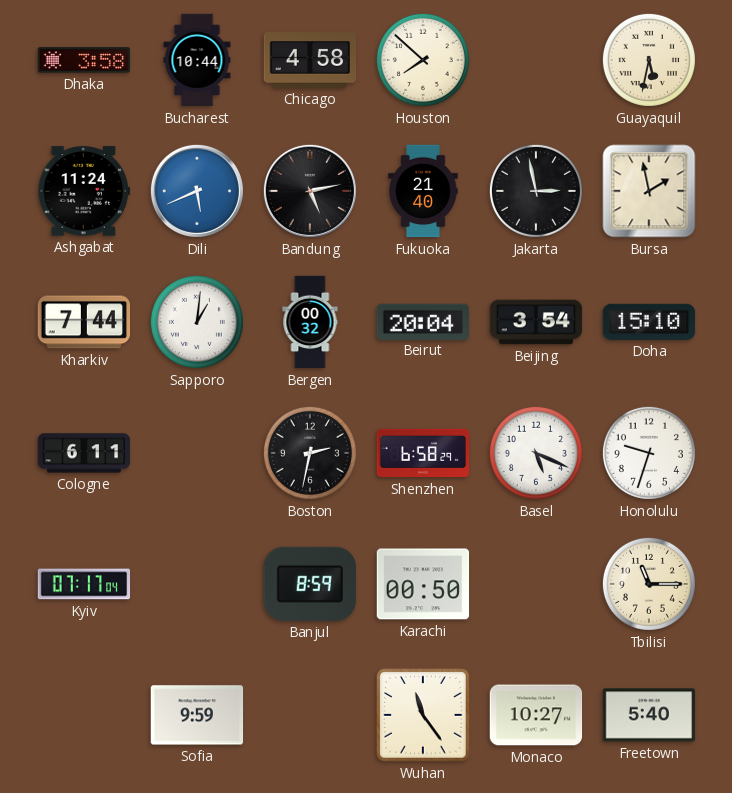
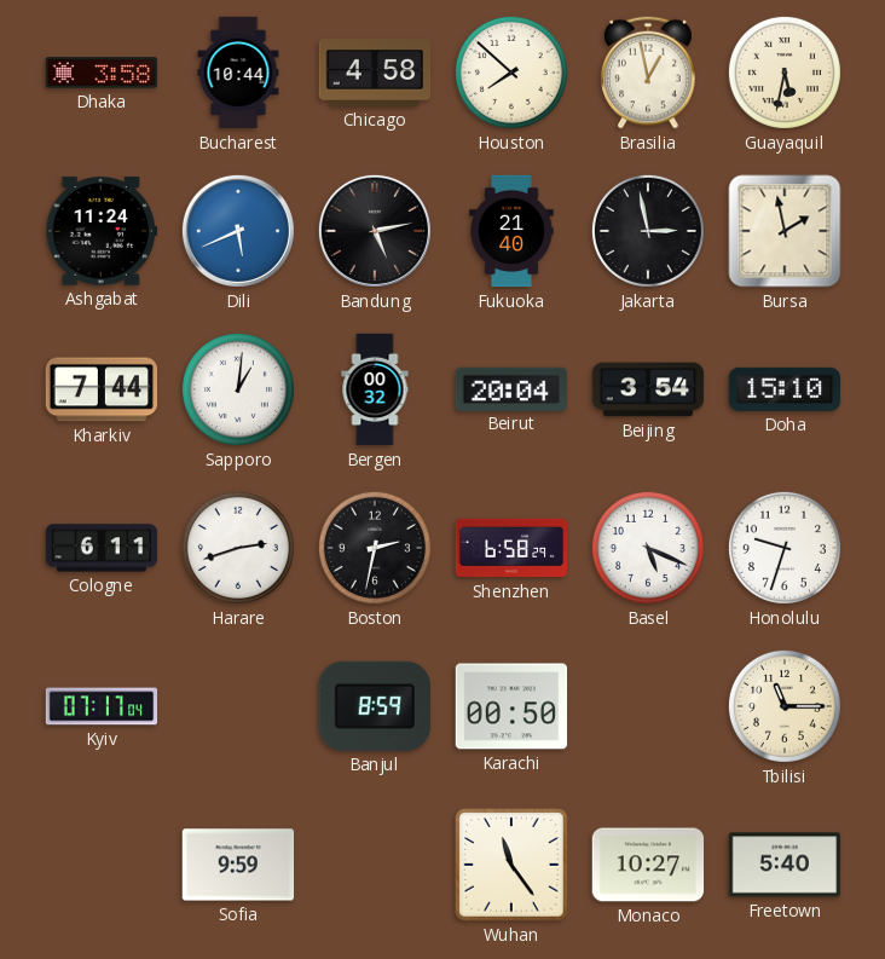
Brasilia: none -> 12:58
Harare: none -> 2:42
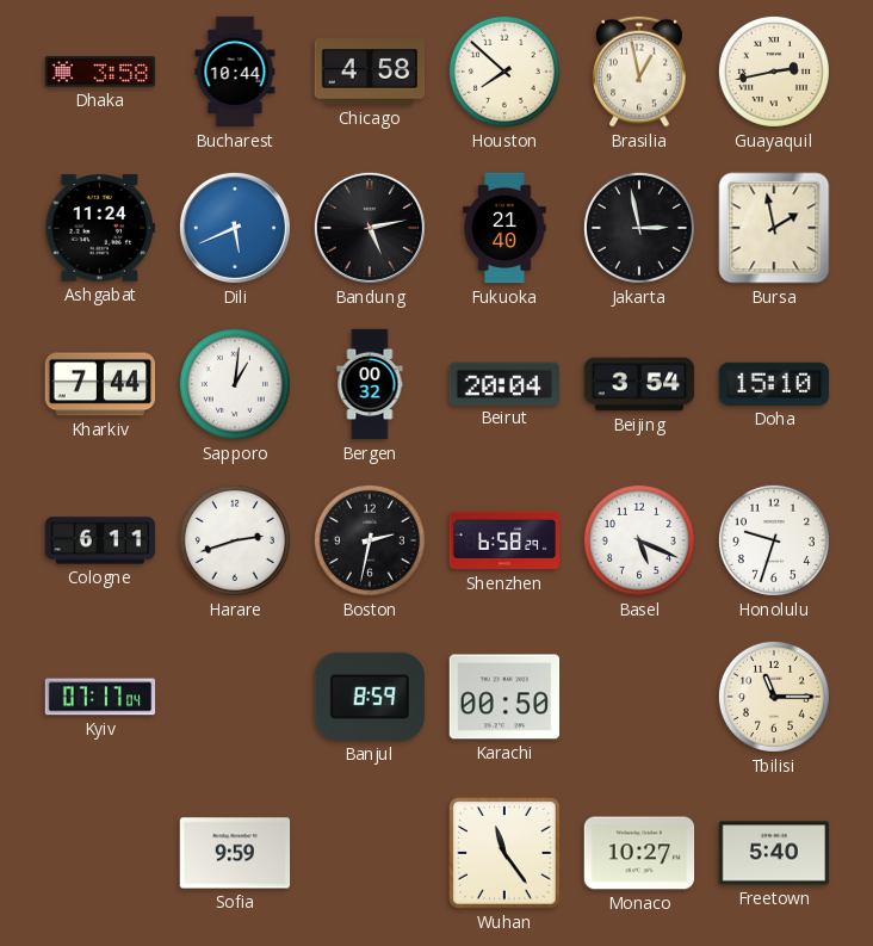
Guayaquil: 5:32 -> 2:43
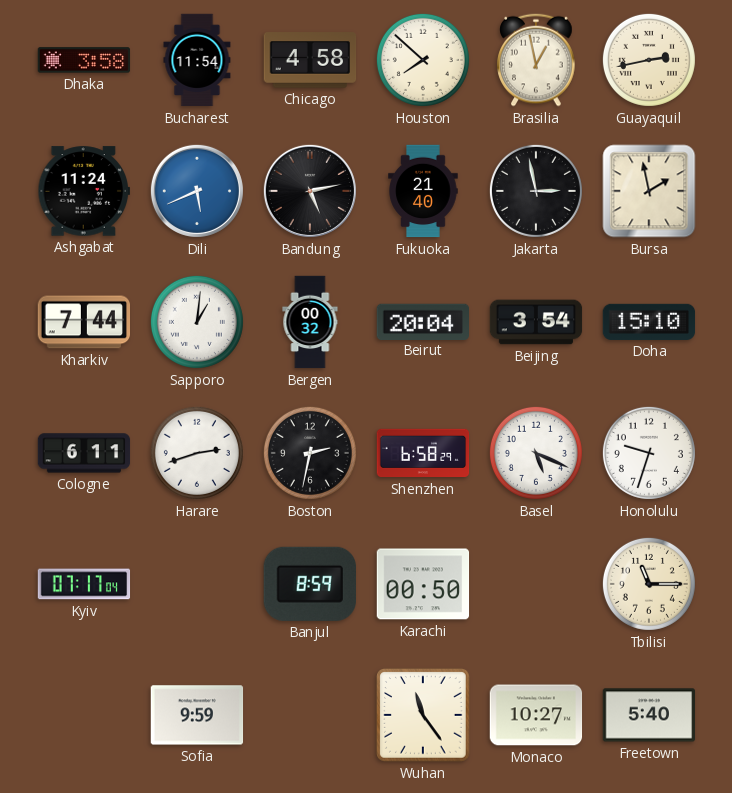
Bucharest: 10:44 -> 11:54
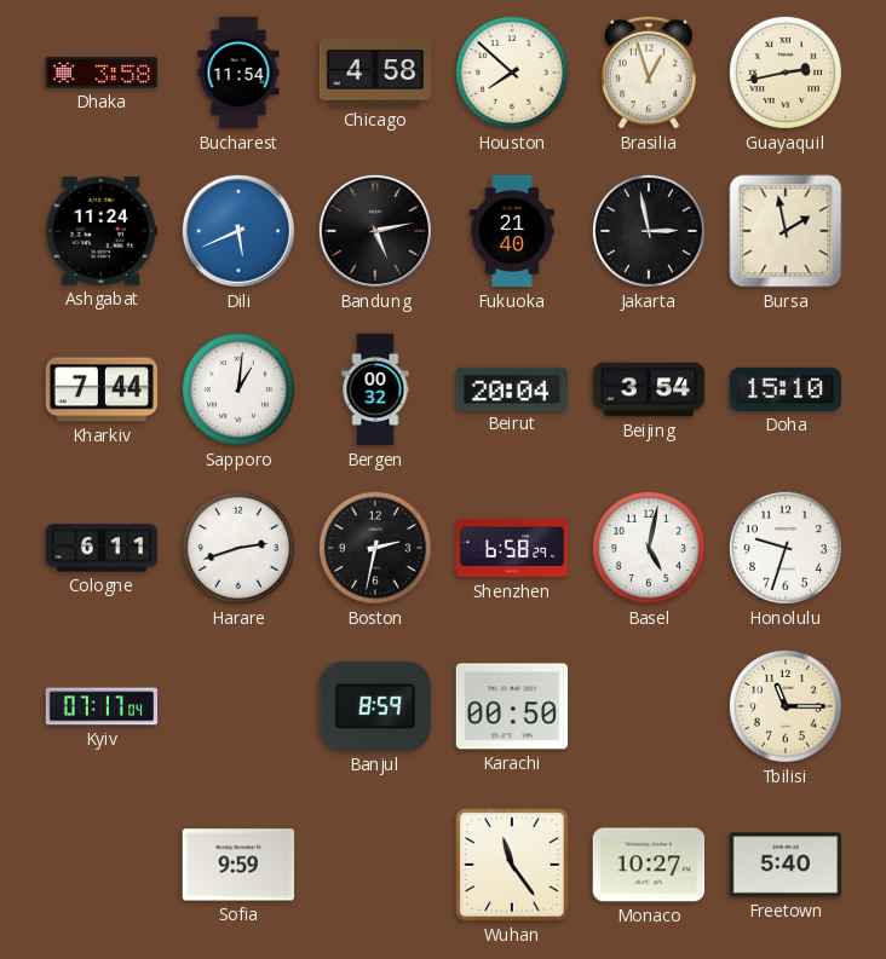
Brasilia: 12:58 -> 12:57
Basel: 5:19 -> 5:02
